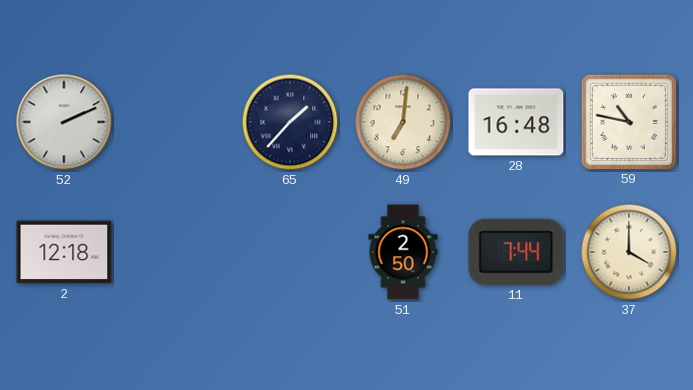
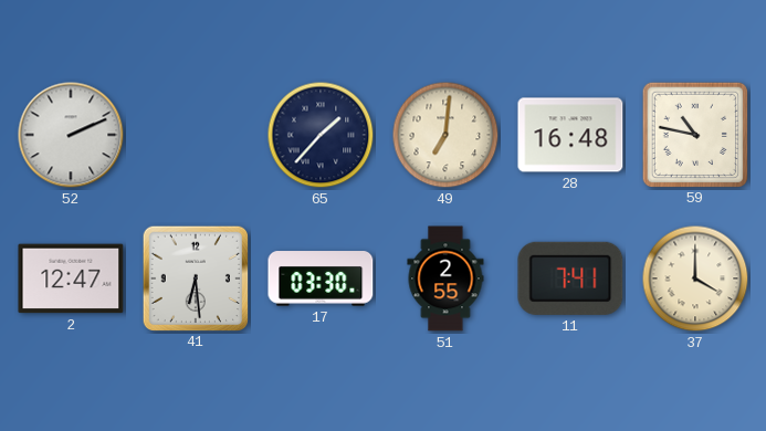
2: 12:18 -> 12:47
41: none -> 6:29
17: none -> 03:30
51: 2:50 -> 2:55
11: 7:44 -> 7:41
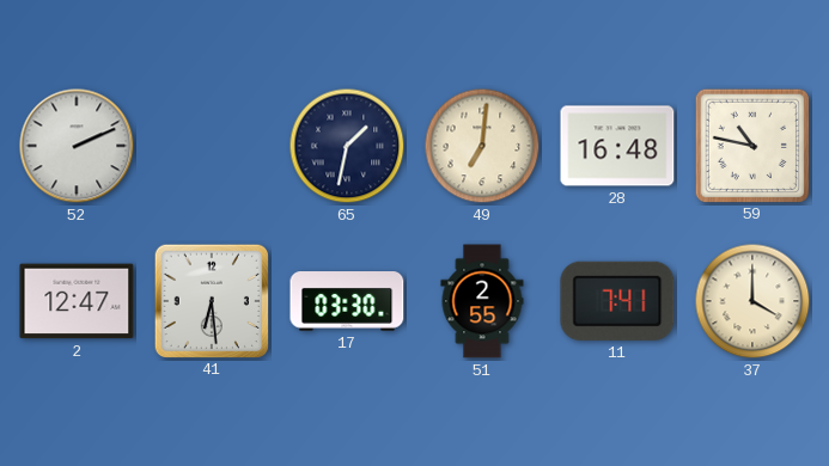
65: 1:37 -> 1:32
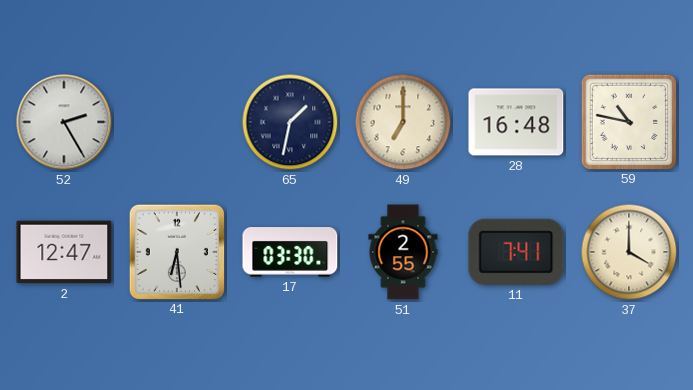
52: 2:11 -> 2:25
49: 7:01 -> 7:00
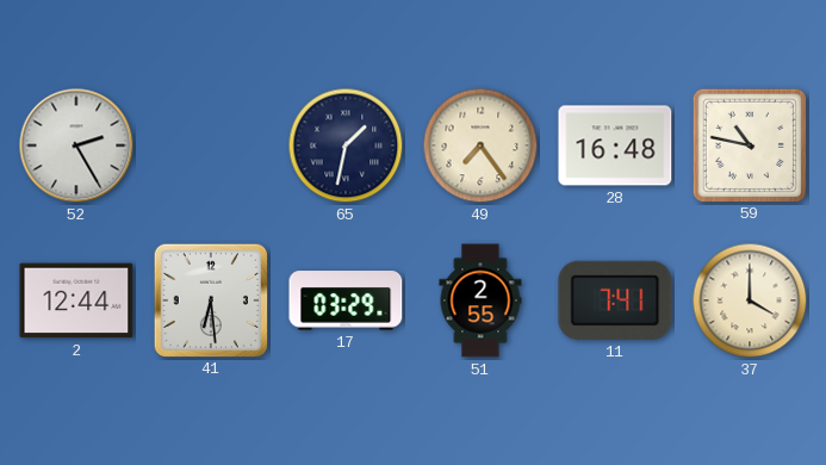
49: 7:00 -> 7:24
2: 12:47 -> 12:44
17: 03:30 -> 03:29
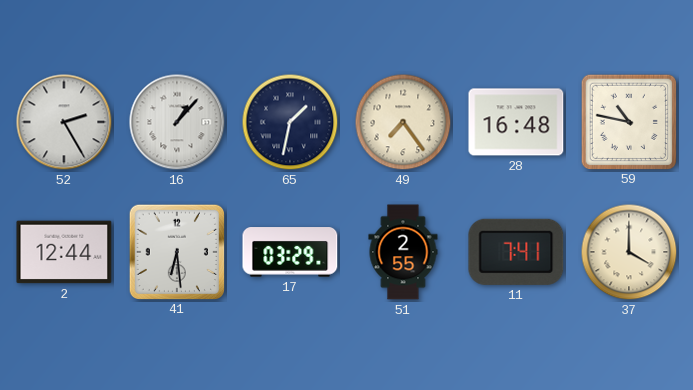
16: none -> 1:07
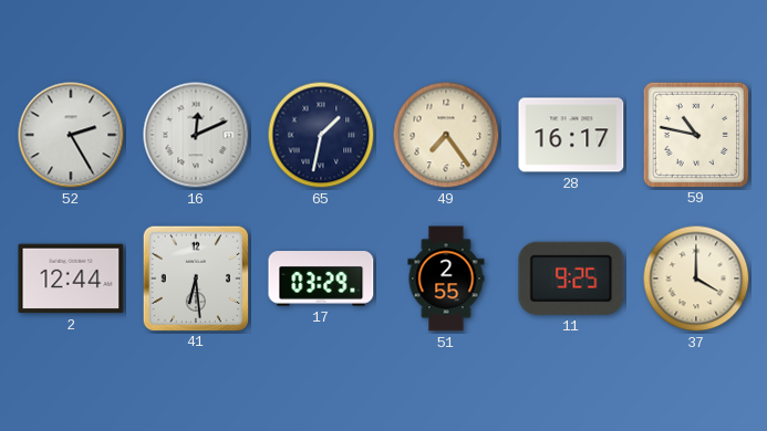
16: 1:07 -> 12:11
28: 16:48 -> 16:17
11: 7:41 -> 9:25
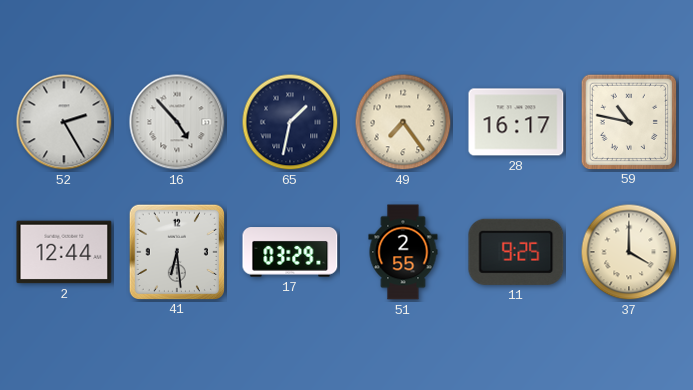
16: 12:11 -> 4:53
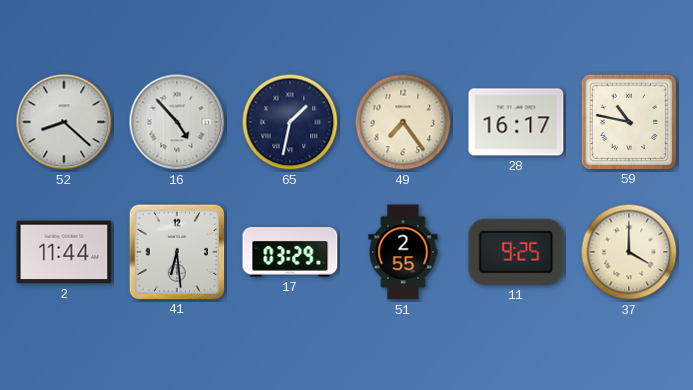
52: 2:25 -> 8:22
2: 12:44 -> 11:44
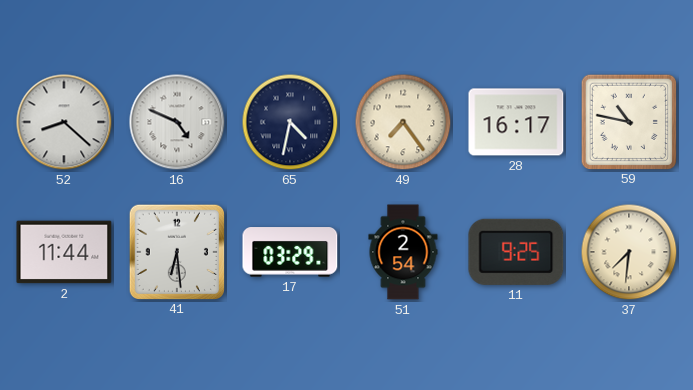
16: 4:53 -> 4:49
65: 1:32 -> 4:32
51: 2:55 -> 2:54
37: 4:00 -> 7:31
